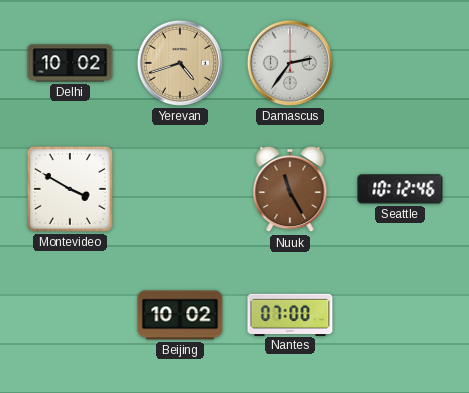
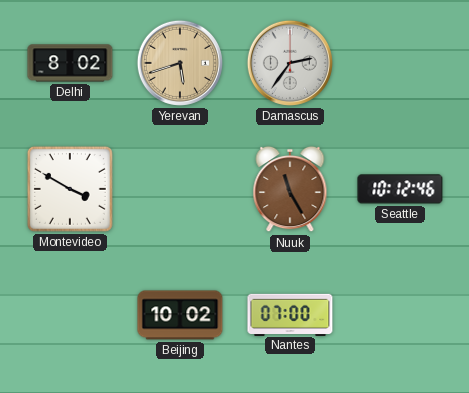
Delhi: 10:02 -> 8:02
Yerevan: 4:42 -> 5:42
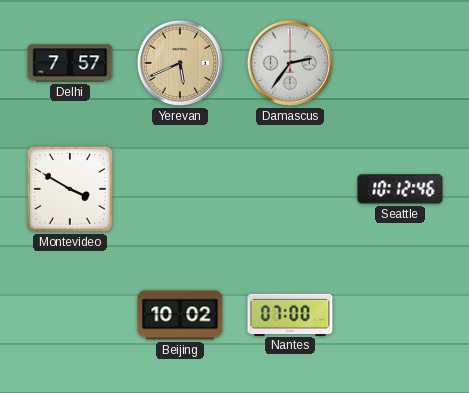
Delhi: 8:02 -> 7:57
Yerevan: 5:42 -> 5:41
Nuuk: 11:25 -> none
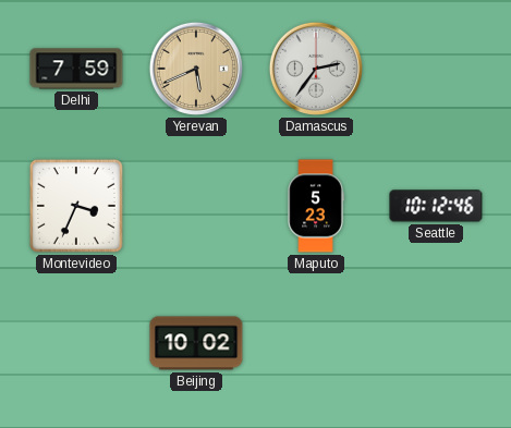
Delhi: 7:57 -> 7:59
Montevideo: 3:50 -> 3:34
Maputo: none -> 5:23
Nantes: 07:00 -> none
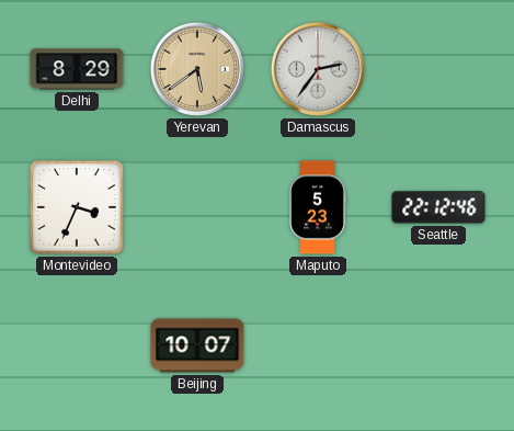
Delhi: 7:59 -> 8:29
Yerevan: 5:41 -> 5:39
Seattle: 10:12 -> 22:12
Beijing: 10:02 -> 10:07
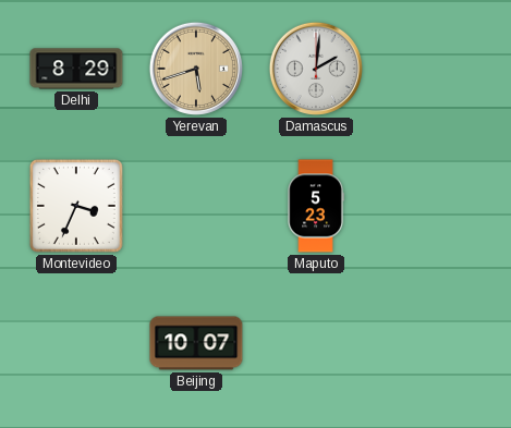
Yerevan: 5:39 -> 5:42
Damascus: 2:36 -> 2:01
Seattle: 22:12 -> none
